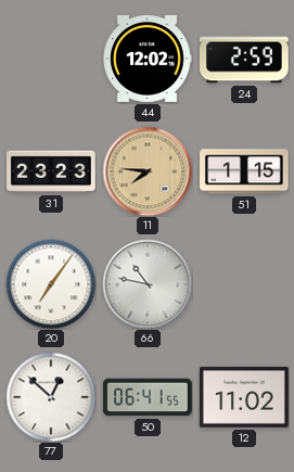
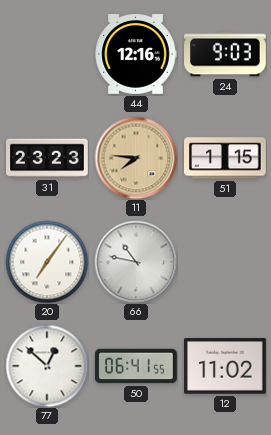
44: 12:02 -> 12:16
24: 2:59 -> 9:03
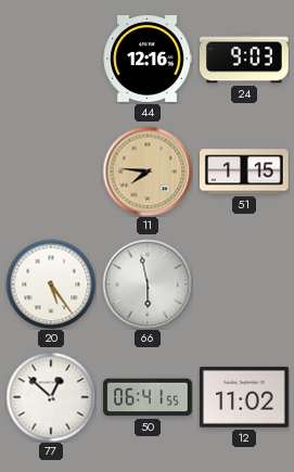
31: 23:23 -> none
20: 7:06 -> 5:24
66: 10:47 -> 5:58
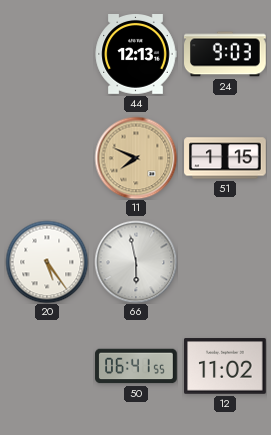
44: 12:16 -> 12:13
11: 7:46 -> 7:49
77: 12:52 -> none
